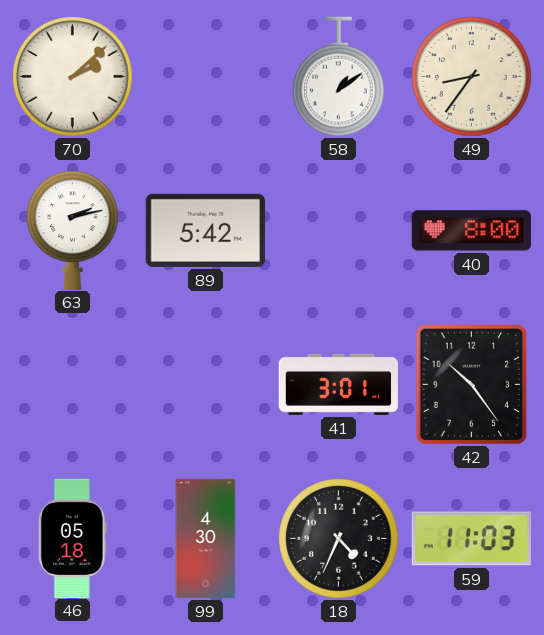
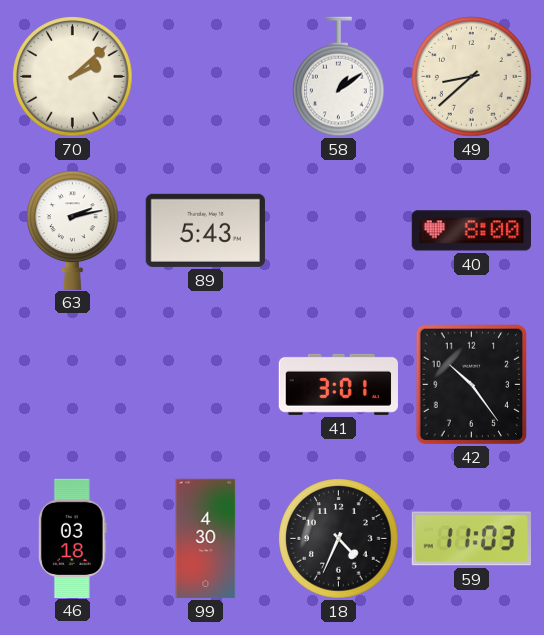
49: 8:36 -> 8:38
89: 5:42 -> 5:43
46: 05:18 -> 03:18
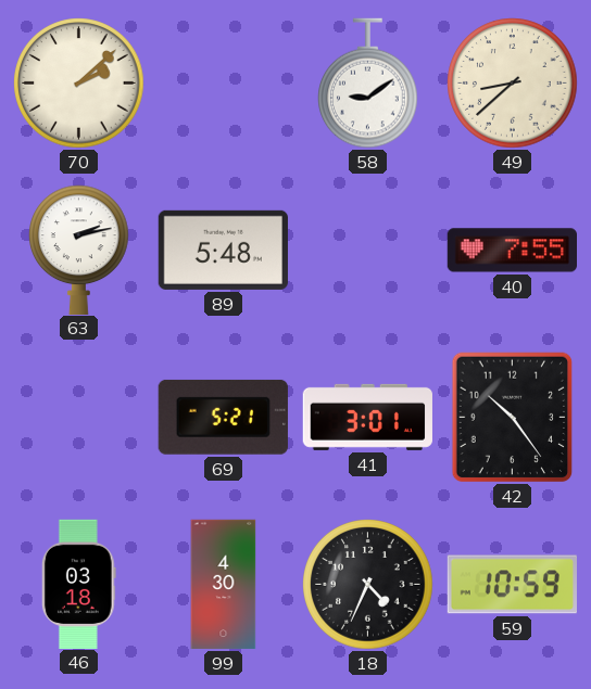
58: 1:09 -> 9:09
89: 5:43 -> 5:48
40: 8:00 -> 7:55
69: none -> 5:21
59: 11:03 -> 10:59
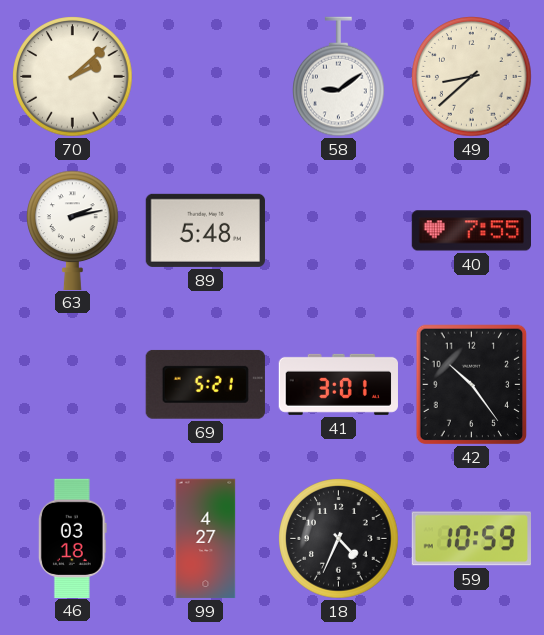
99: 4:30 -> 4:27
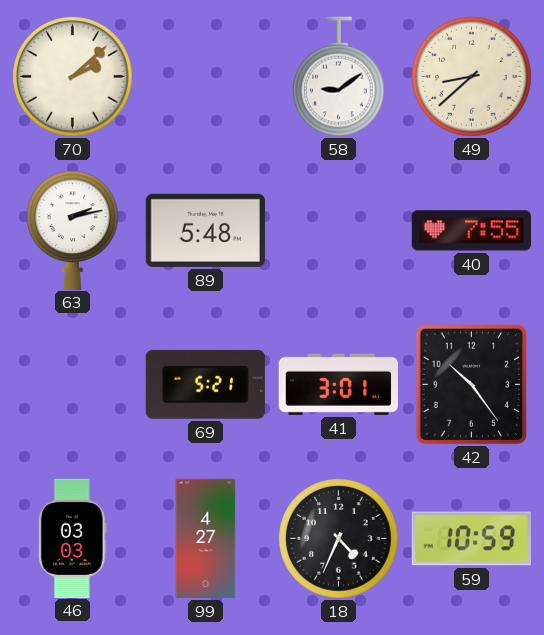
46: 03:18 -> 03:03
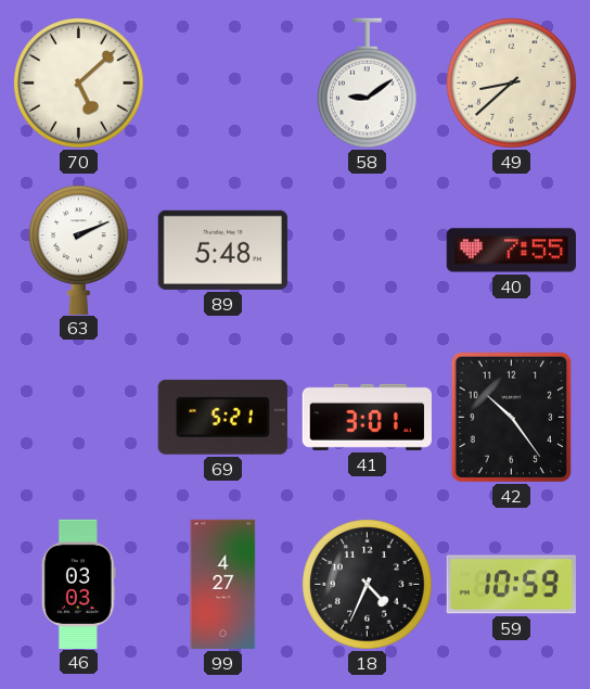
70: 2:08 -> 5:08
63: 2:13 -> 2:11
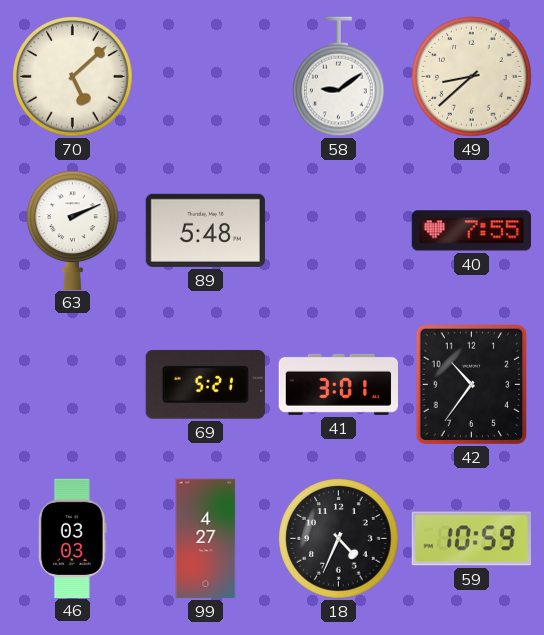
42: 10:24 -> 10:36
